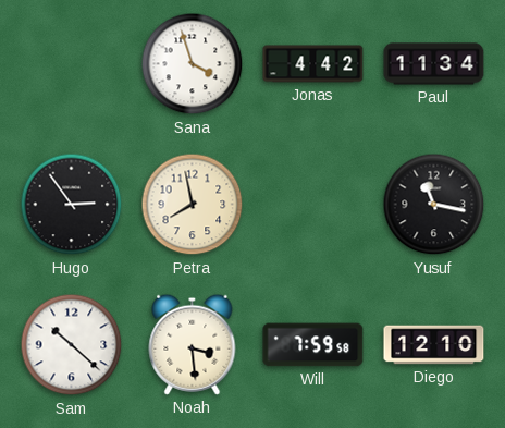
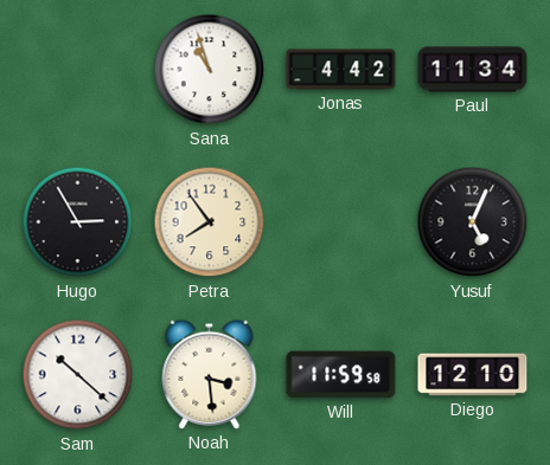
Sana: 3:57 -> 10:57
Hugo: 2:54 -> 2:55
Petra: 7:58 -> 7:54
Yusuf: 11:17 -> 5:04
Will: 7:59 -> 11:59
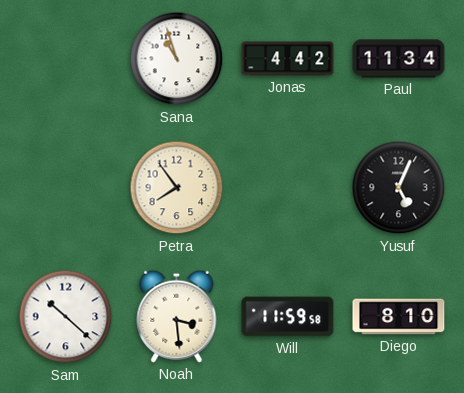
Hugo: 2:55 -> none
Diego: 12:10 -> 8:10
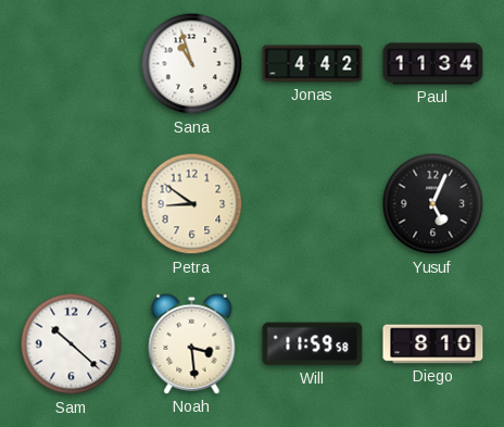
Petra: 7:54 -> 8:51
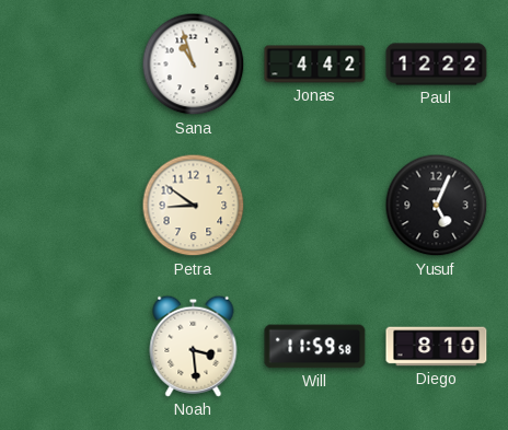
Paul: 11:34 -> 12:22
Sam: 10:22 -> none
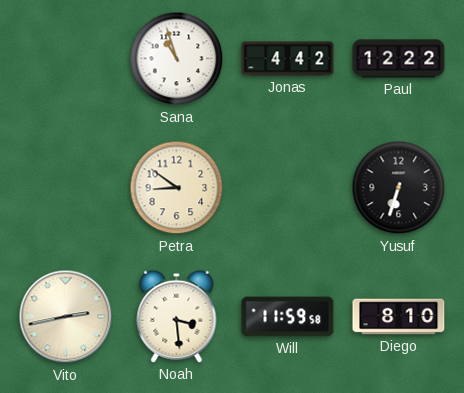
Yusuf: 5:04 -> 6:33
Vito: none -> 2:43
